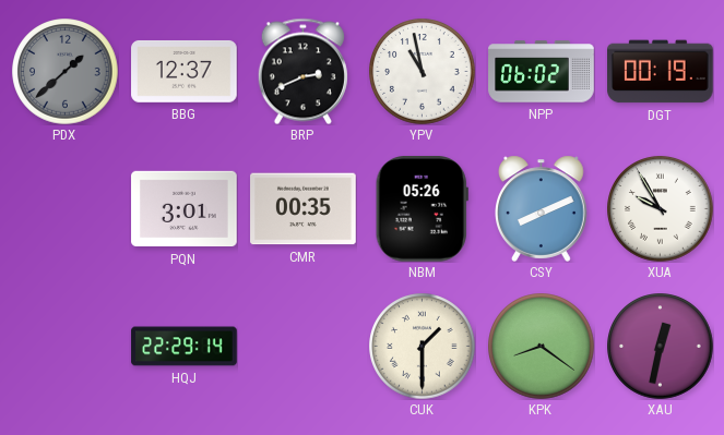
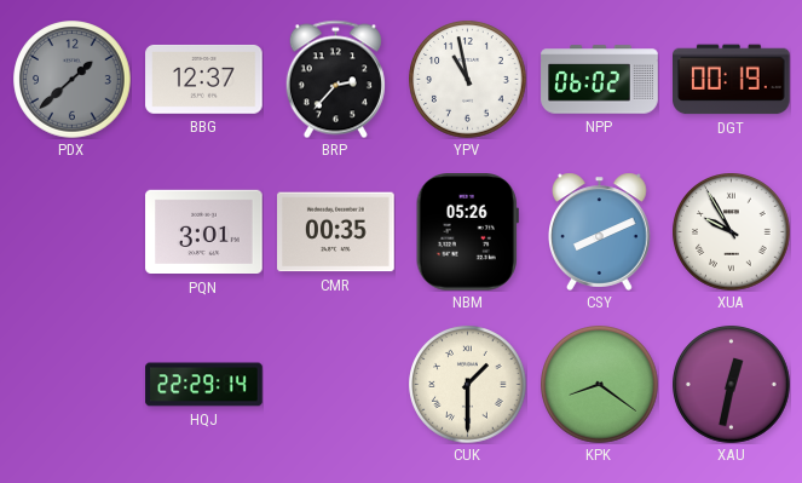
BRP: 2:41 -> 2:37
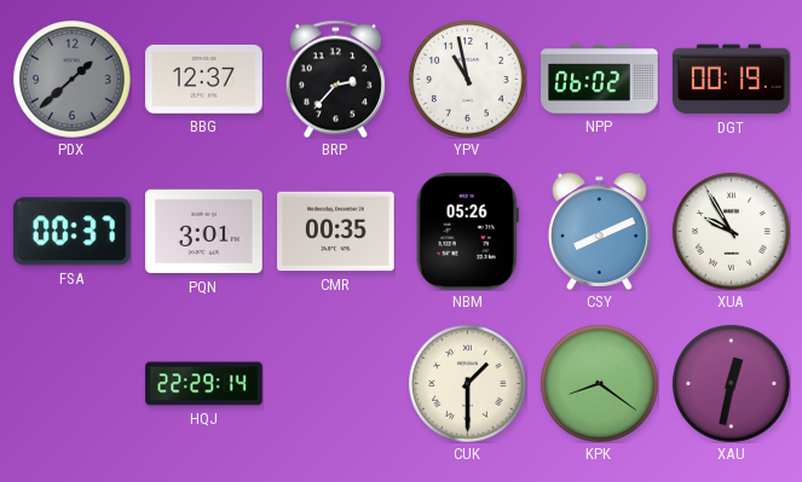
FSA: none -> 00:37
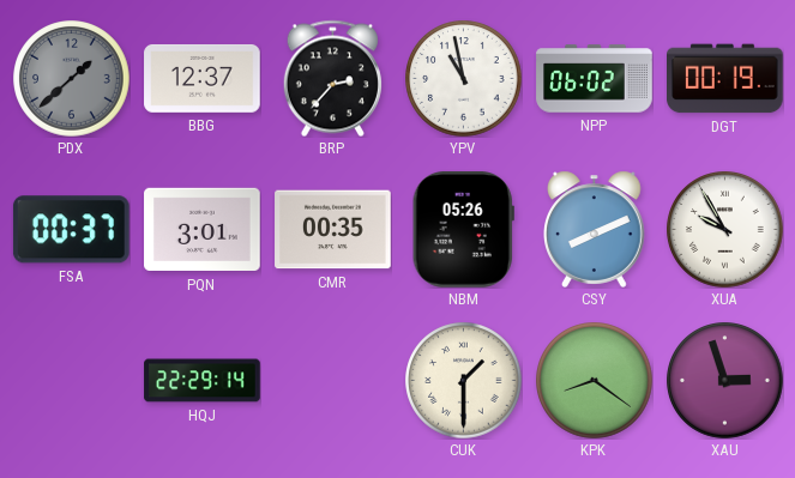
XAU: 12:32 -> 2:57
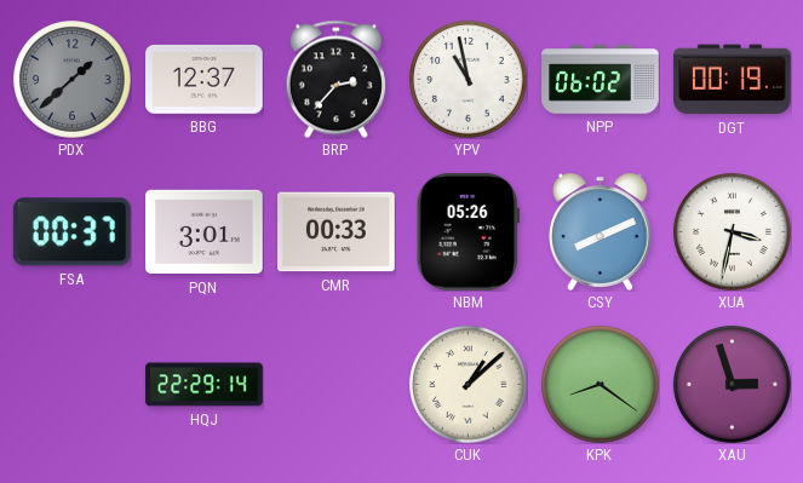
CMR: 00:35 -> 00:33
XUA: 9:55 -> 3:32
CUK: 1:30 -> 1:08
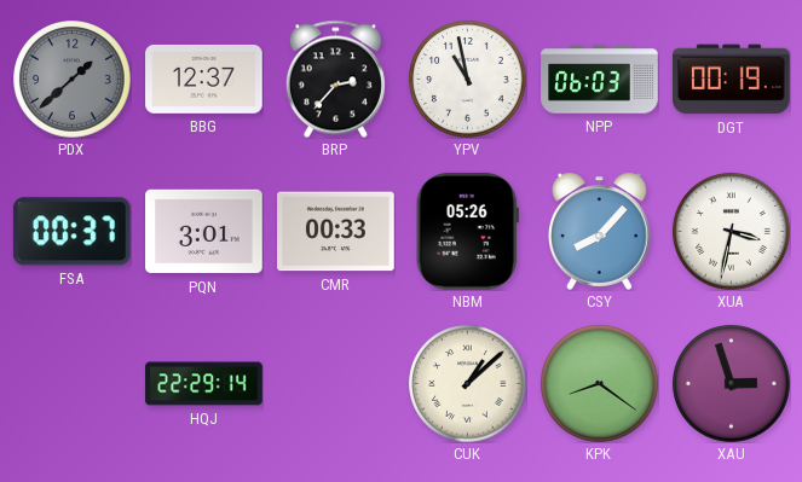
NPP: 06:02 -> 06:03
CSY: 8:11 -> 8:07
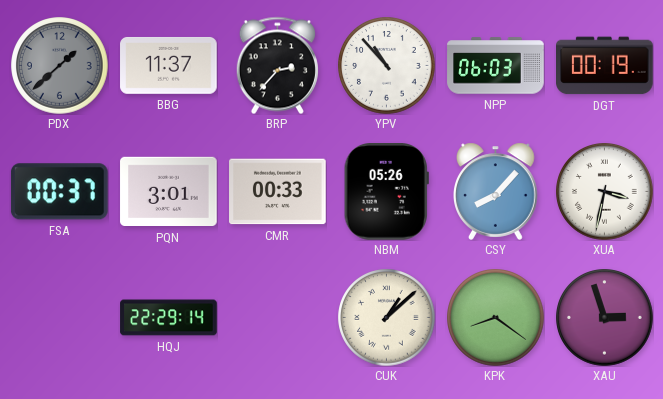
BBG: 12:37 -> 11:37
YPV: 10:58 -> 10:53
